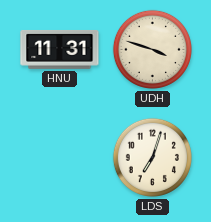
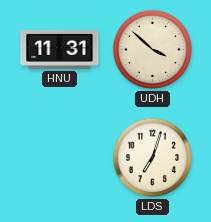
UDH: 3:48 -> 3:52
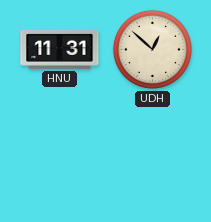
UDH: 3:52 -> 12:52
LDS: 7:03 -> none
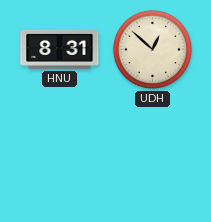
HNU: 11:31 -> 8:31
